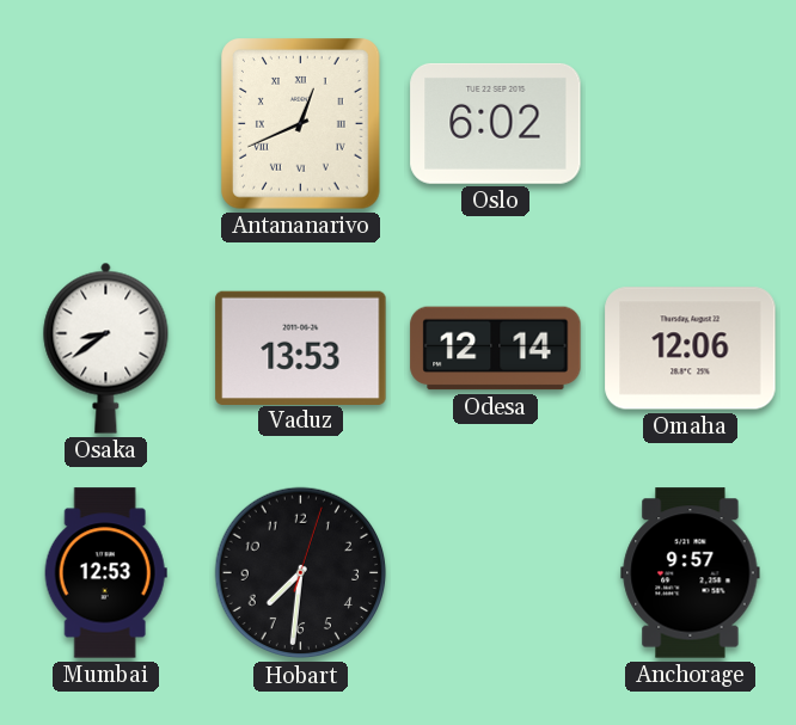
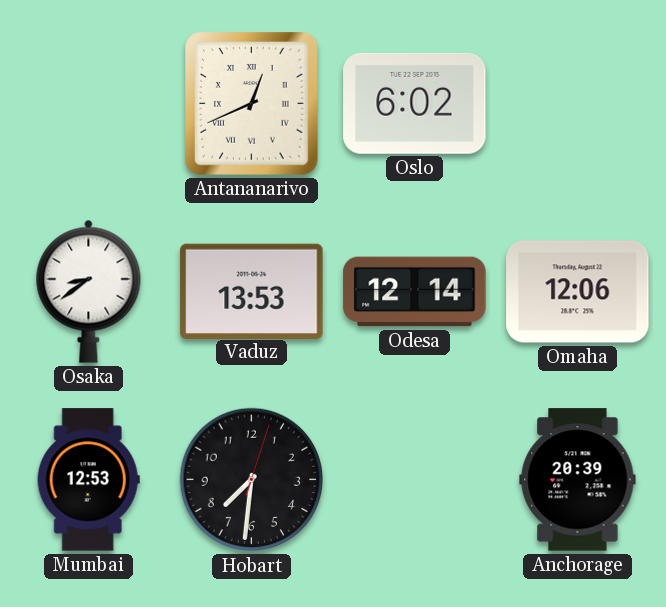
Anchorage: 9:57 -> 20:39
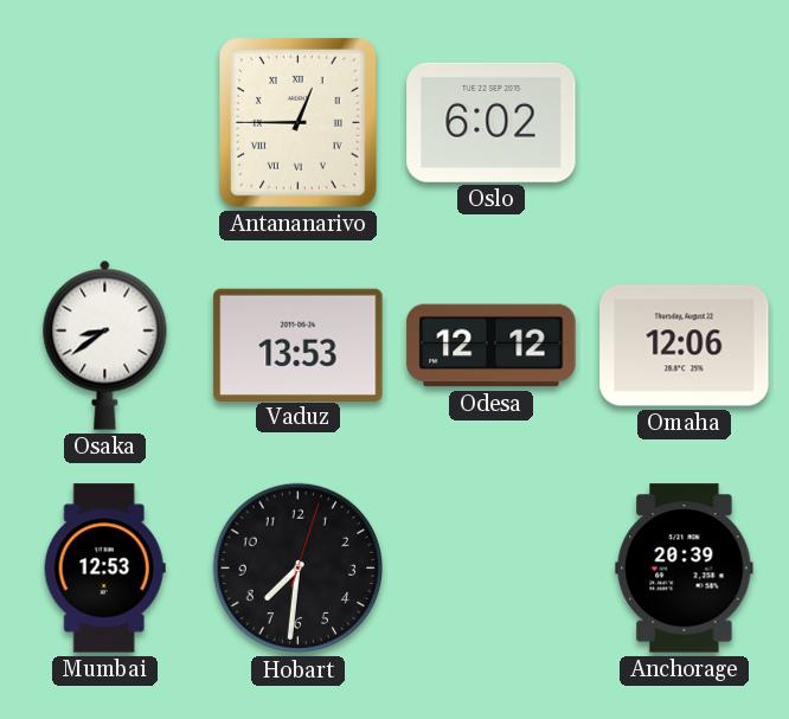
Antananarivo: 12:41 -> 12:45
Odesa: 12:14 -> 12:12
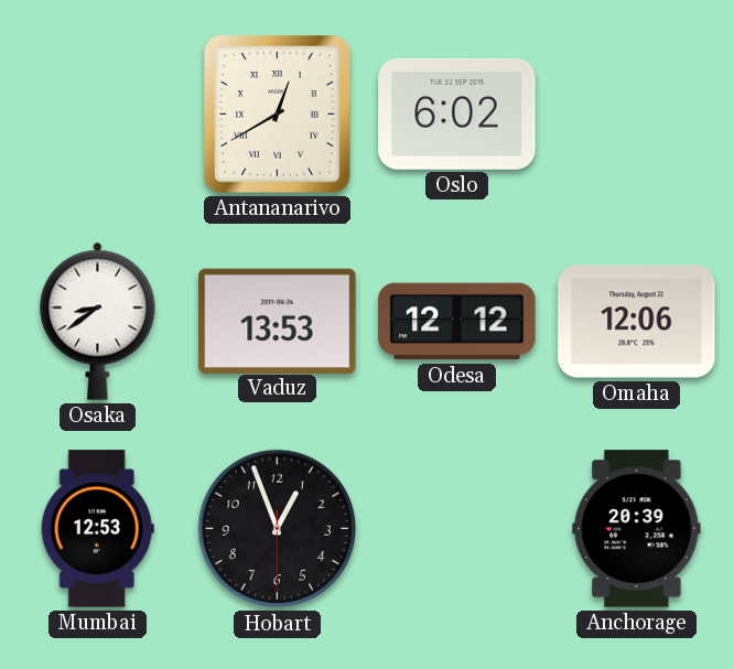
Antananarivo: 12:45 -> 12:40
Hobart: 7:31 -> 12:56
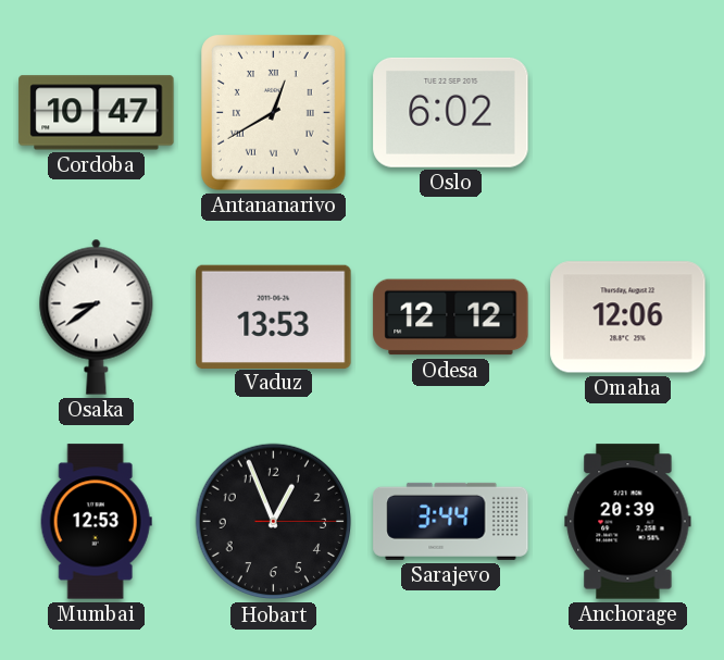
Cordoba: none -> 10:47
Hobart: 12:56:30 -> 12:56:15
Sarajevo: none -> 3:44
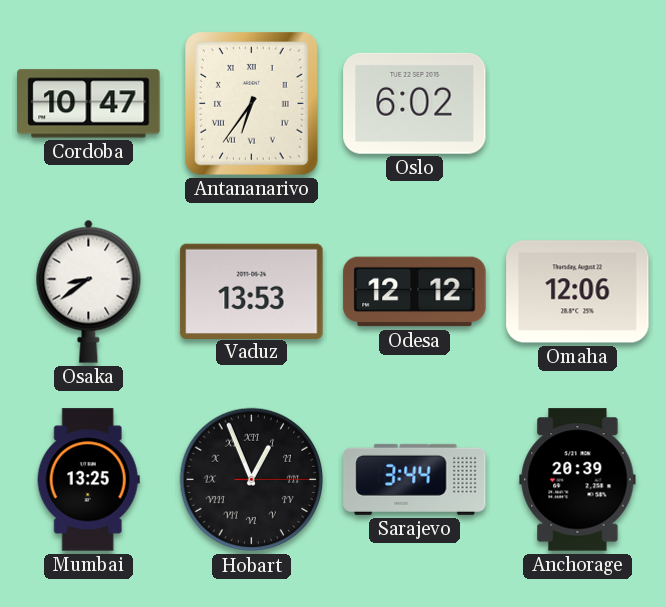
Antananarivo: 12:40 -> 6:36
Mumbai: 12:53 -> 13:25
Hobart numerals: Arabic -> Roman
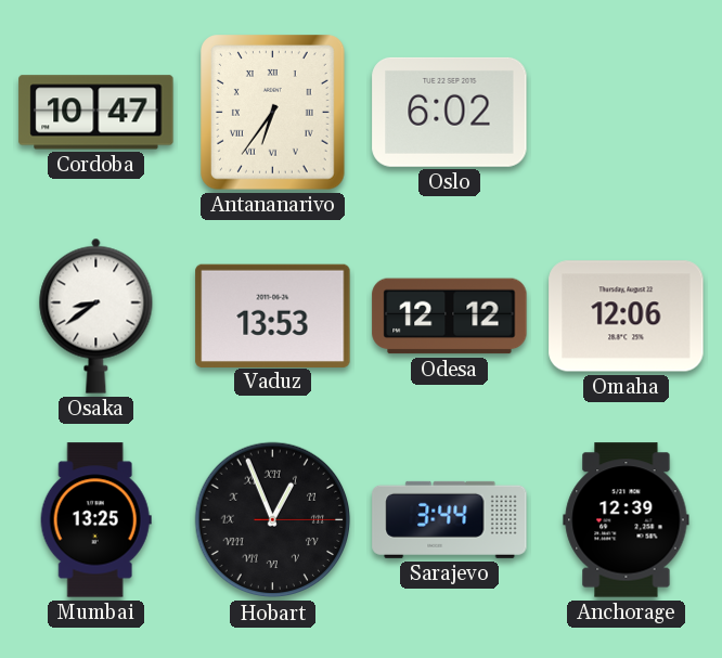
Anchorage: 20:39 -> 12:39
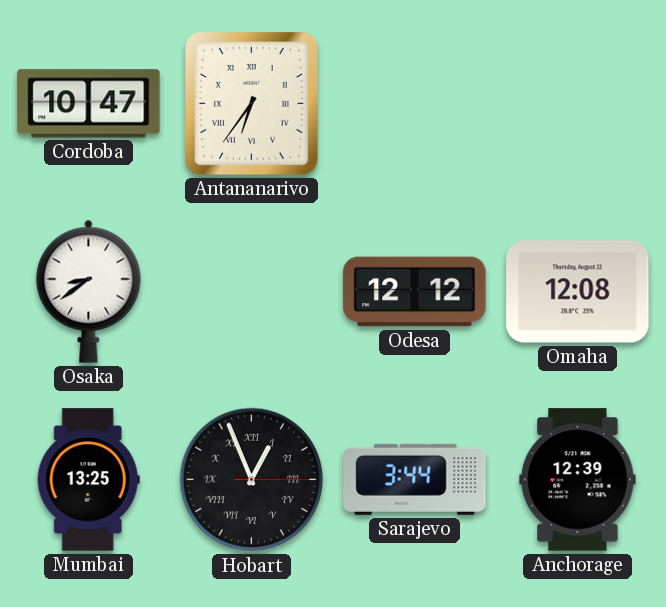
Oslo: 6:02 -> none
Vaduz: 13:53 -> none
Omaha: 12:06 -> 12:08
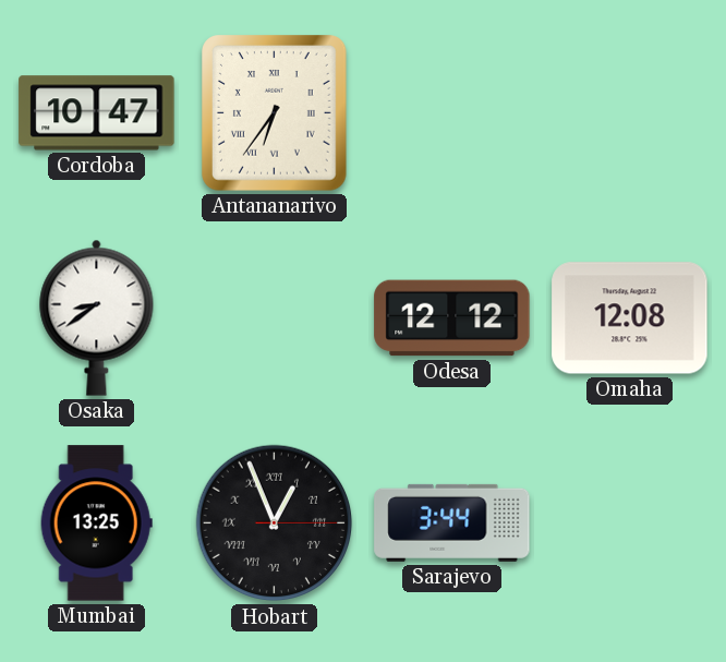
Anchorage: 12:39 -> none
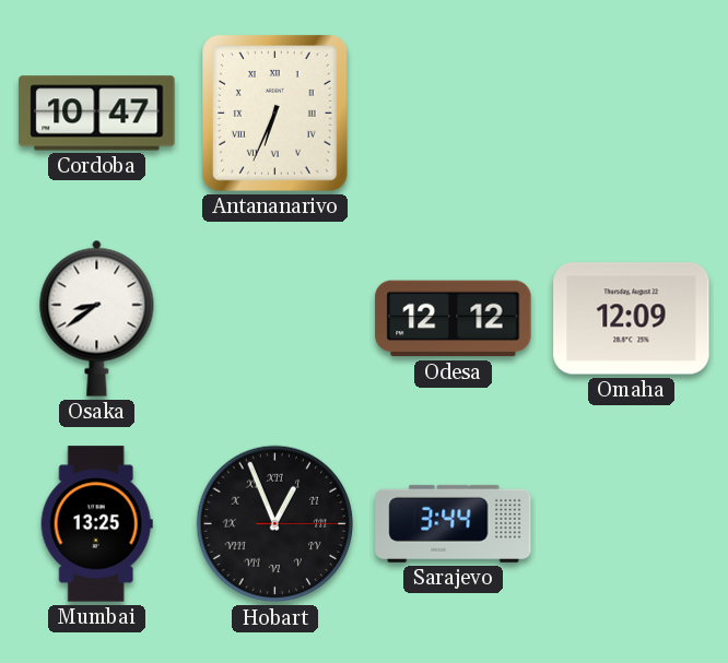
Antananarivo: 6:36 -> 6:34
Omaha: 12:08 -> 12:09
